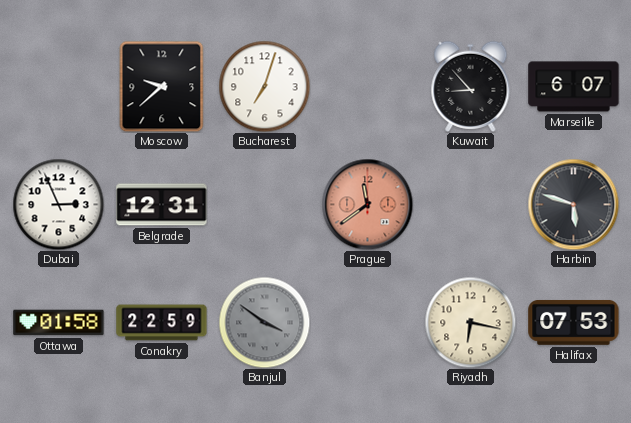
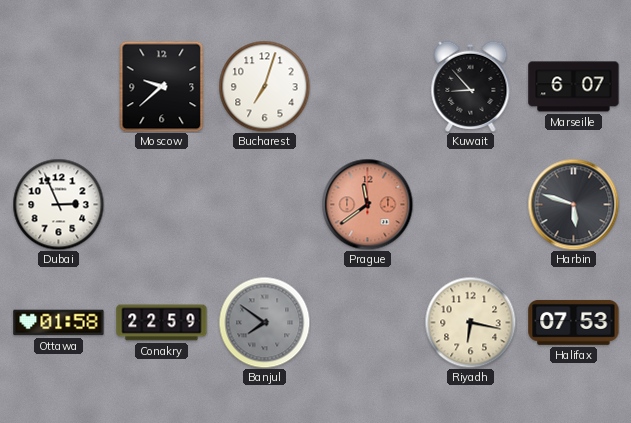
Belgrade: 12:31 -> none
Banjul: 3:51 -> 7:51
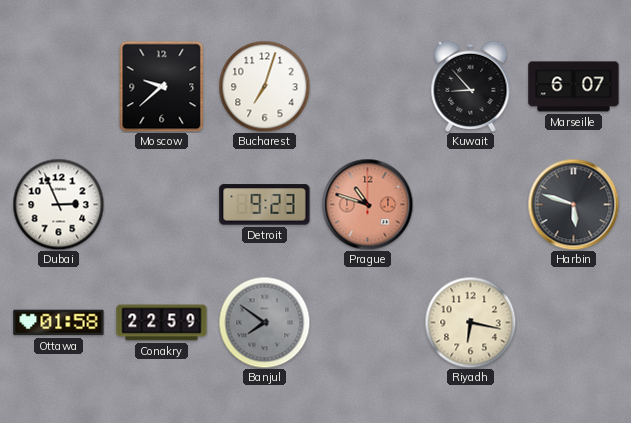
Detroit: none -> 9:23
Prague: 11:39 -> 10:48
Halifax: 07:53 -> none
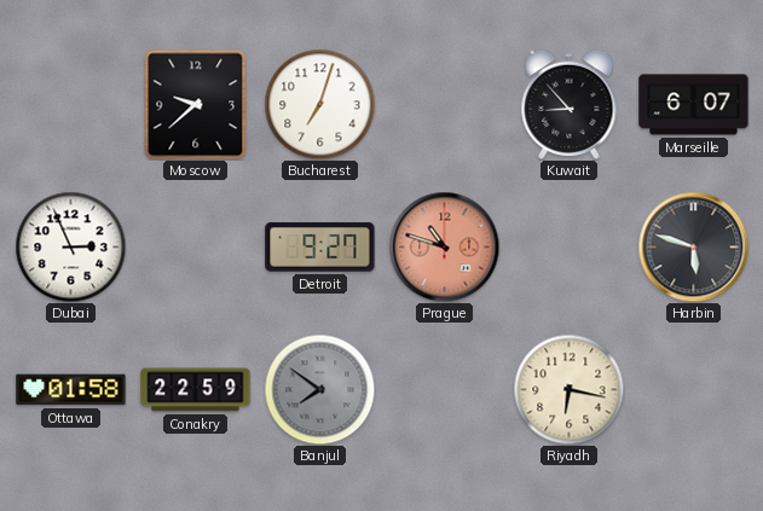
Detroit: 9:23 -> 9:27
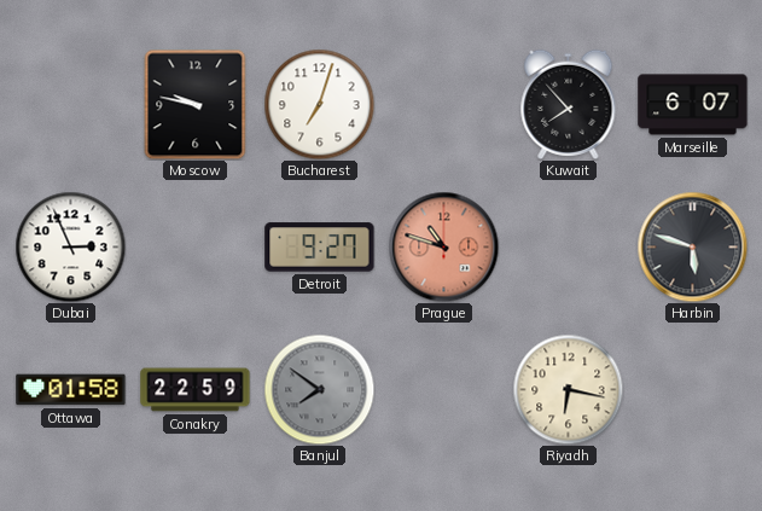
Moscow: 9:38 -> 9:47
Kuwait: 8:53 -> 7:53
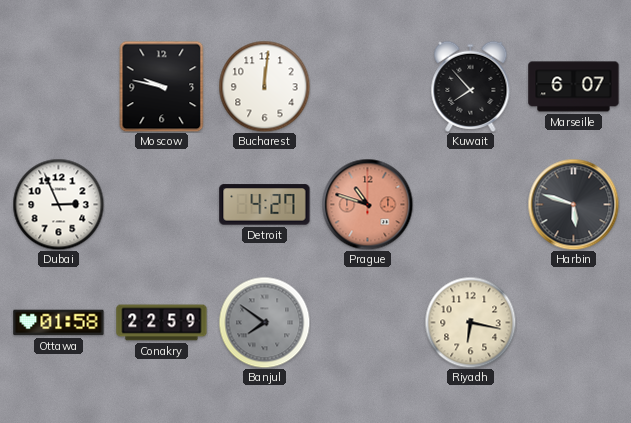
Bucharest: 7:03 -> 12:01
Detroit: 9:27 -> 4:27
